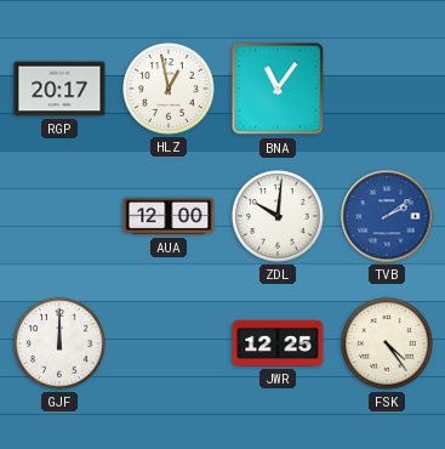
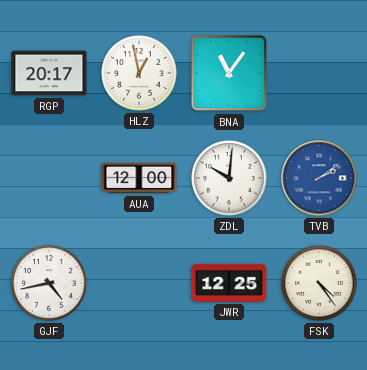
GJF: 12:00 -> 4:43
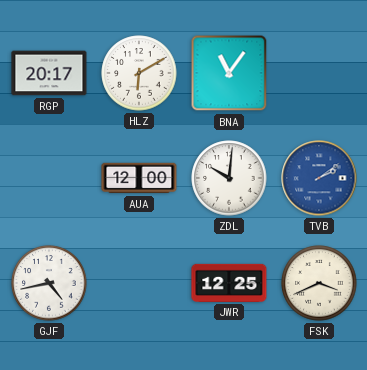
HLZ: 12:58 -> 6:10
FSK: 4:24 -> 3:41
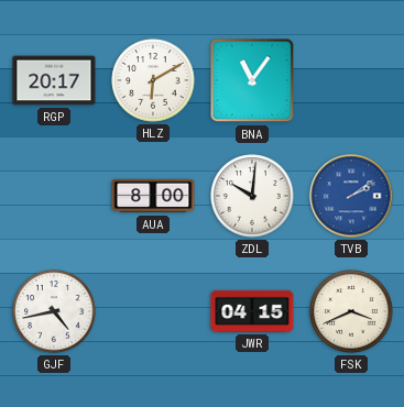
AUA: 12:00 -> 8:00
JWR: 12:25 -> 04:15
